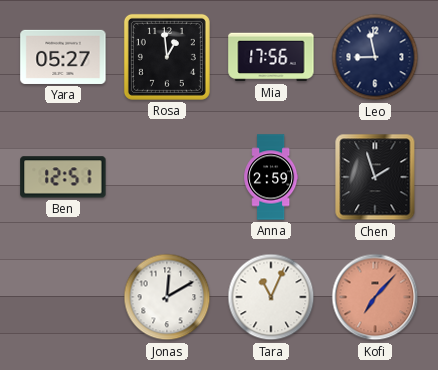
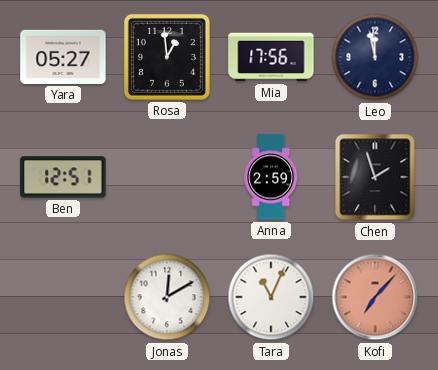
Leo: 8:58 -> 11:58
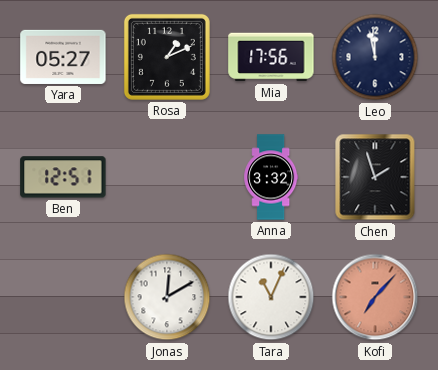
Rosa: 12:59 -> 1:11
Anna: 2:59 -> 3:32
